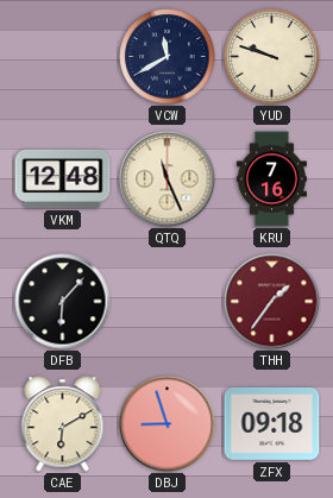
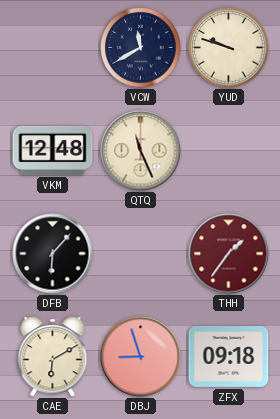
KRU: 7:16 -> none
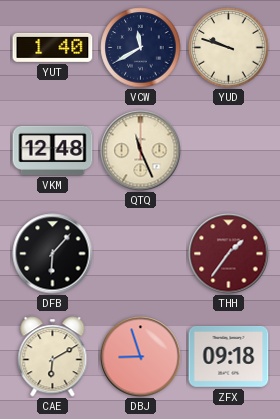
YUT: none -> 1:40
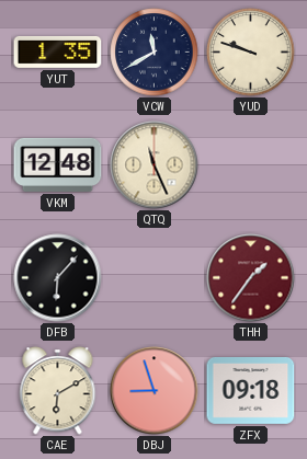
YUT: 1:40 -> 1:35
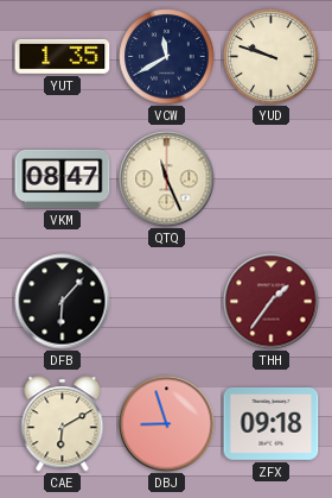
VKM: 12:48 -> 08:47
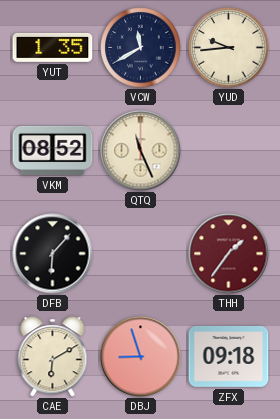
YUD: 9:48 -> 9:44
VKM: 08:47 -> 08:52
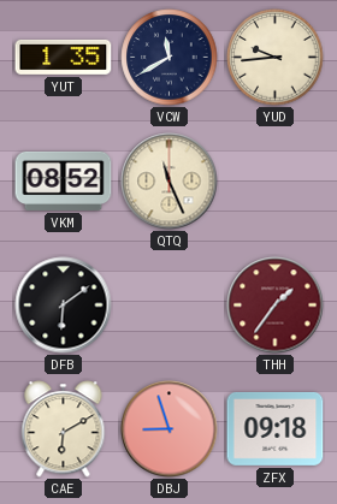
DFB: 6:07 -> 6:09
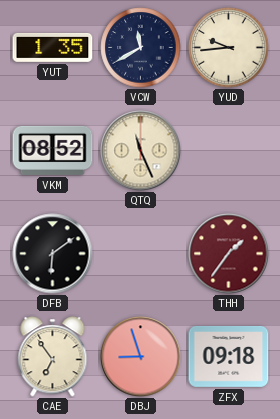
CAE: 6:10 -> 6:54
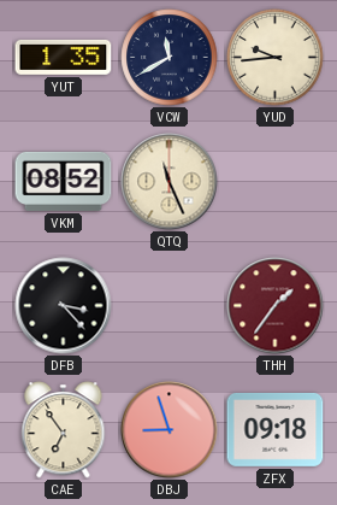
DFB: 6:09 -> 3:23
